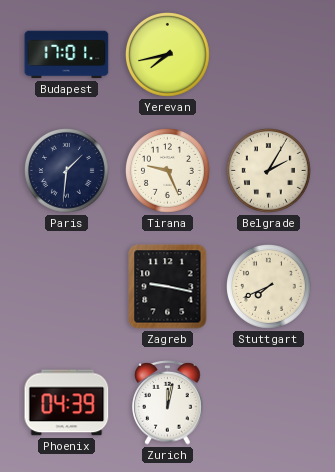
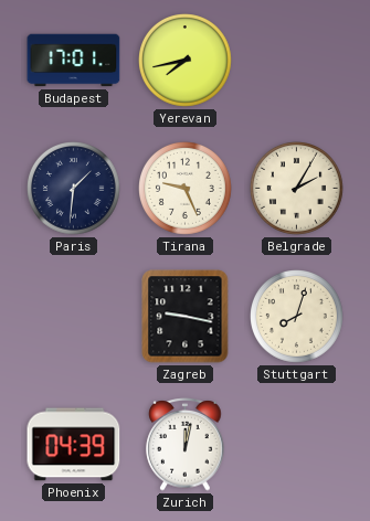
Stuttgart: 7:41 -> 8:03
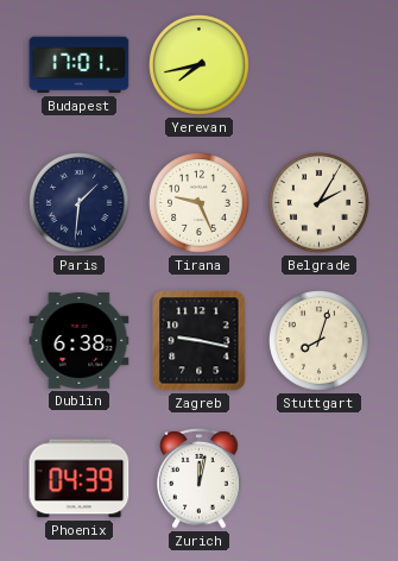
Dublin: none -> 6:38
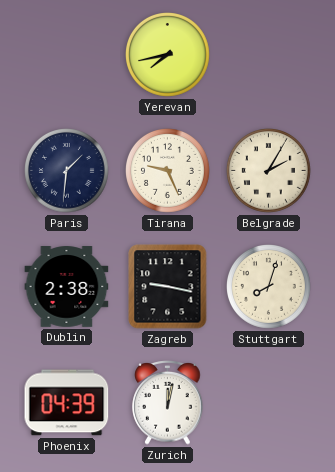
Budapest: 17:01 -> none
Dublin: 6:38 -> 2:38
